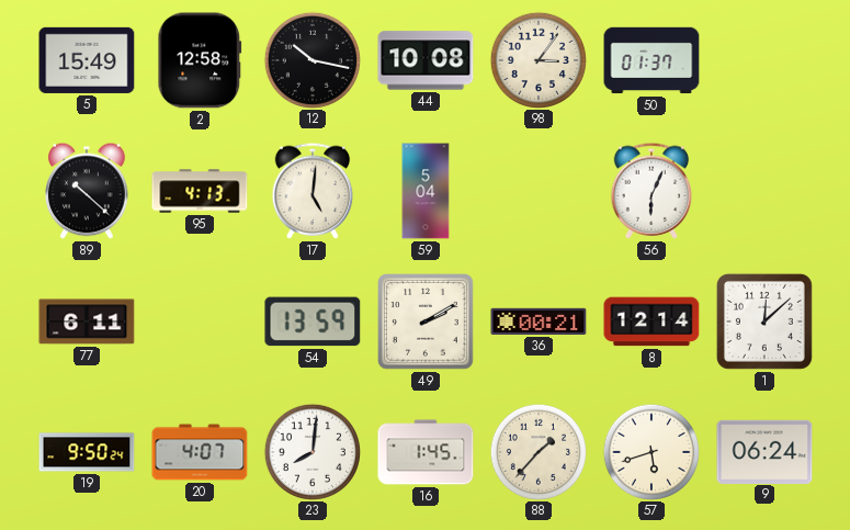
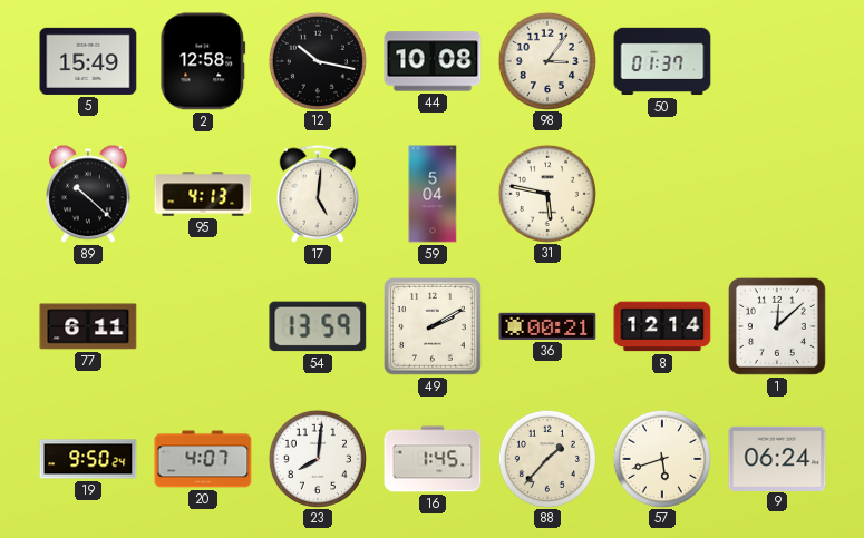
31: none -> 5:47
56: 6:04 -> none
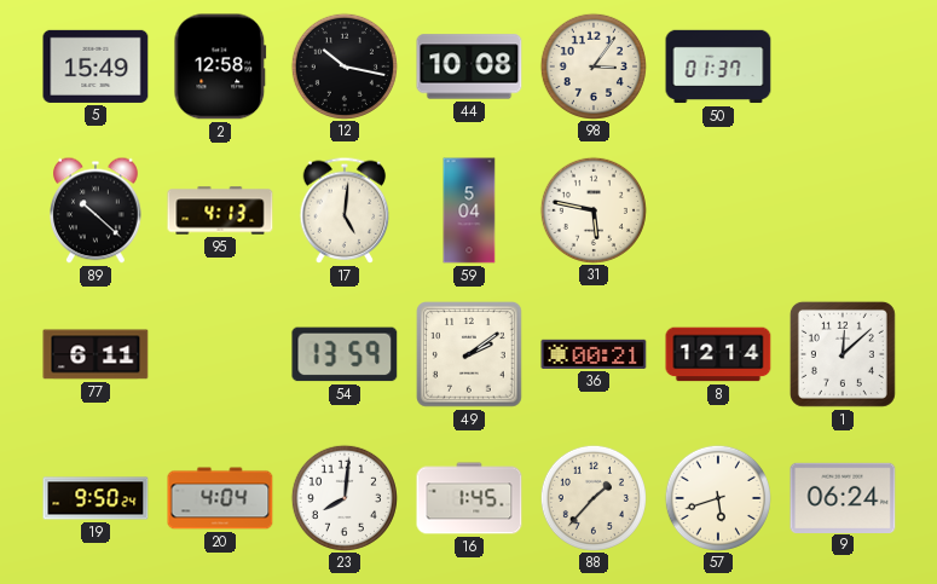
49: 2:10 -> 2:09
20: 4:07 -> 4:04
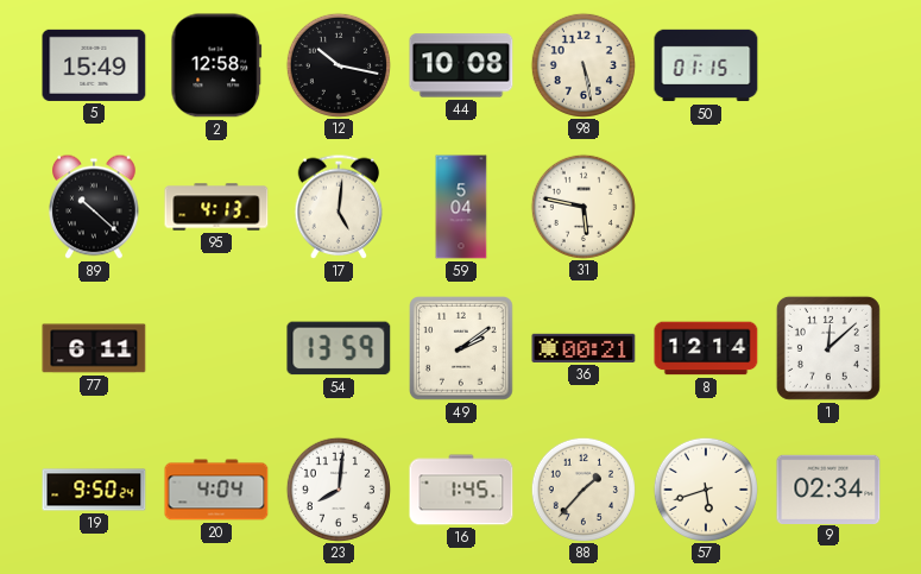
98: 3:06 -> 5:28
50: 01:37 -> 01:15
9: 06:24 -> 02:34
